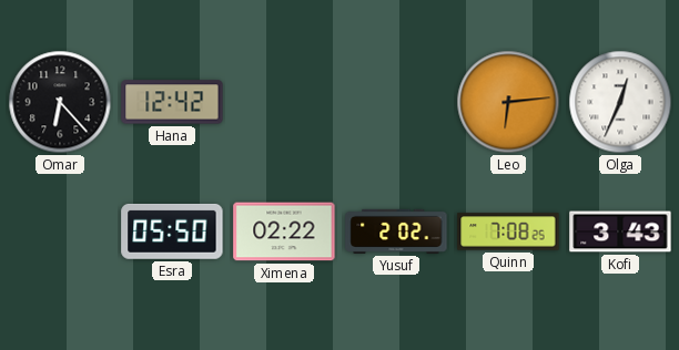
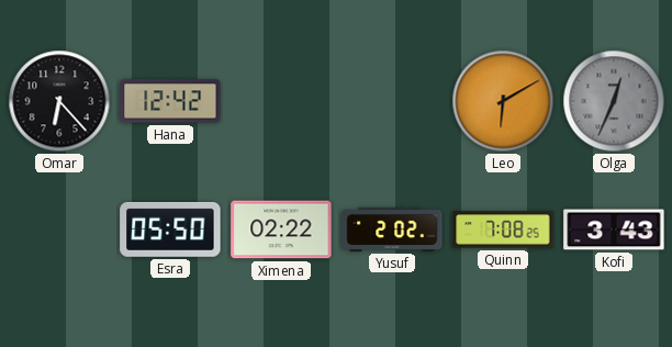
Leo: 6:14 -> 6:10
Olga dial: white -> grey
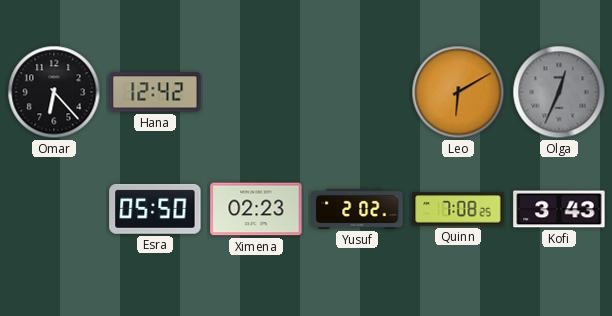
Ximena: 02:22 -> 02:23
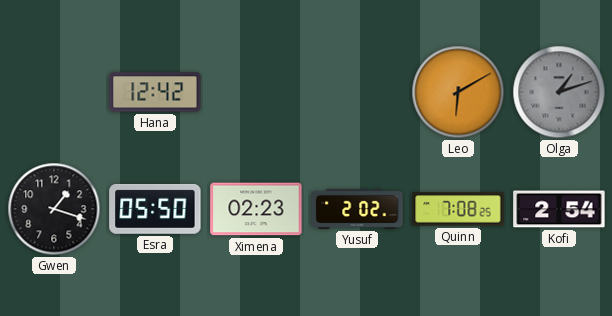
Omar: 6:23 -> none
Olga: 12:34 -> 1:12
Gwen: none -> 1:18
Kofi: 3:43 -> 2:54
